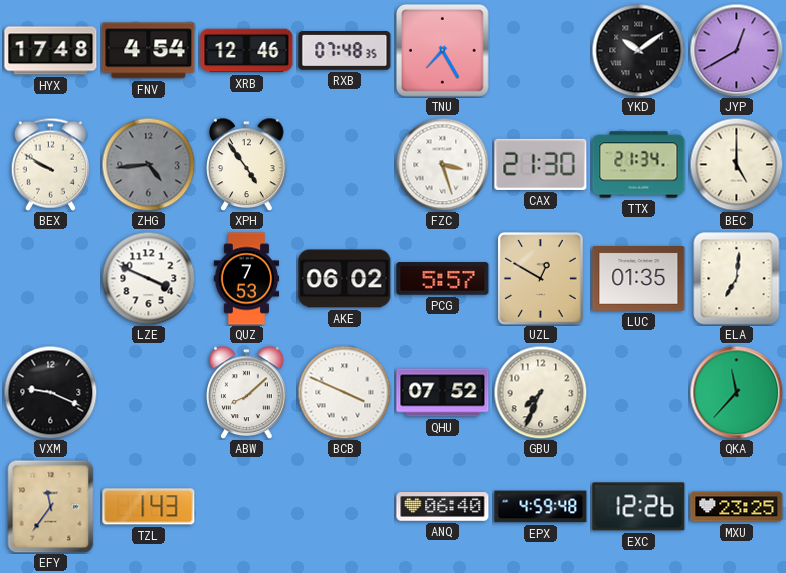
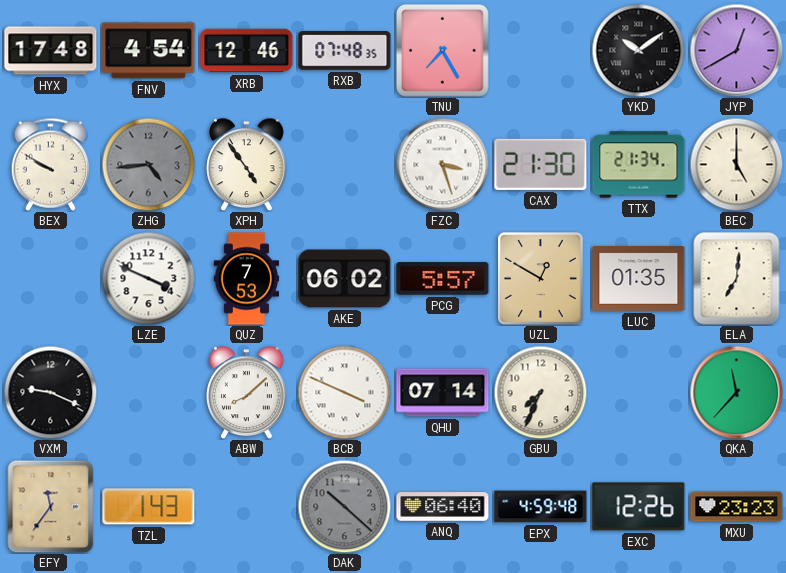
QHU: 07:52 -> 07:14
DAK: none -> 10:22
MXU: 23:25 -> 23:23
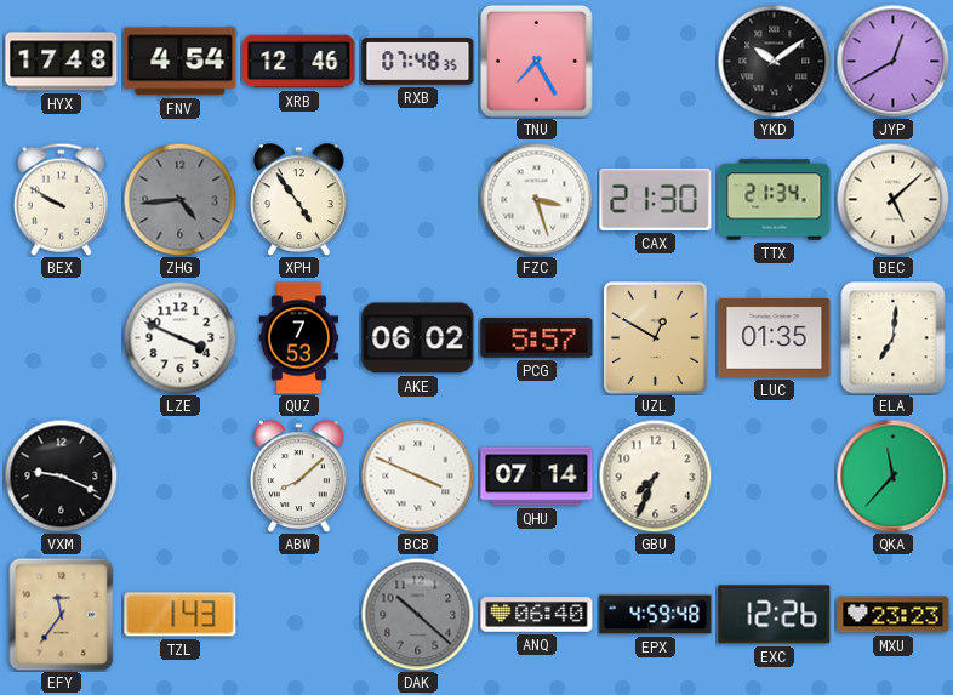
BEC: 5:00 -> 5:08
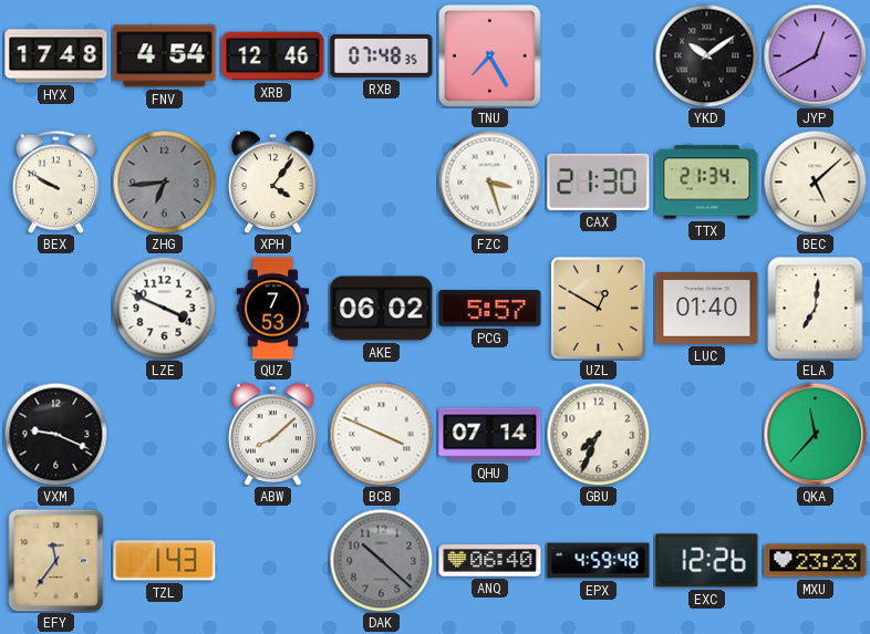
ZHG: 4:44 -> 6:44
XPH: 4:54 -> 4:06
LUC: 01:35 -> 01:40
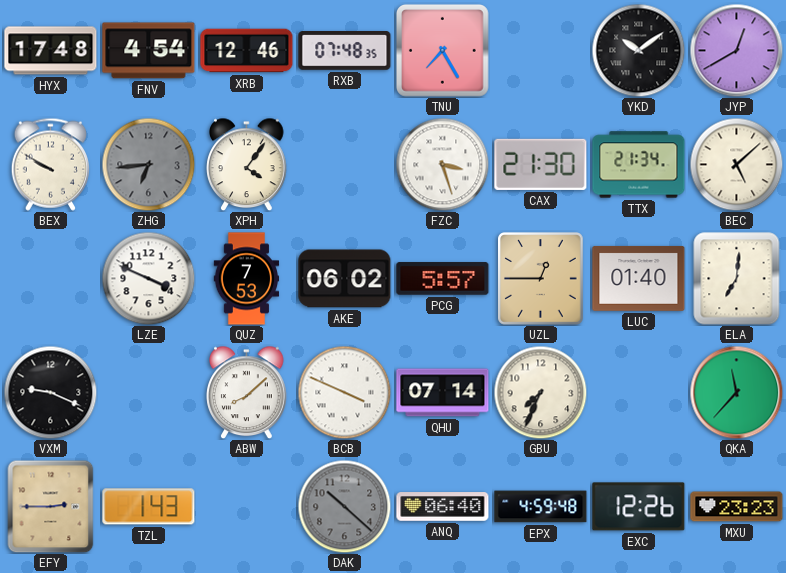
UZL: 12:50 -> 12:45
EFY: 11:36 -> 2:45
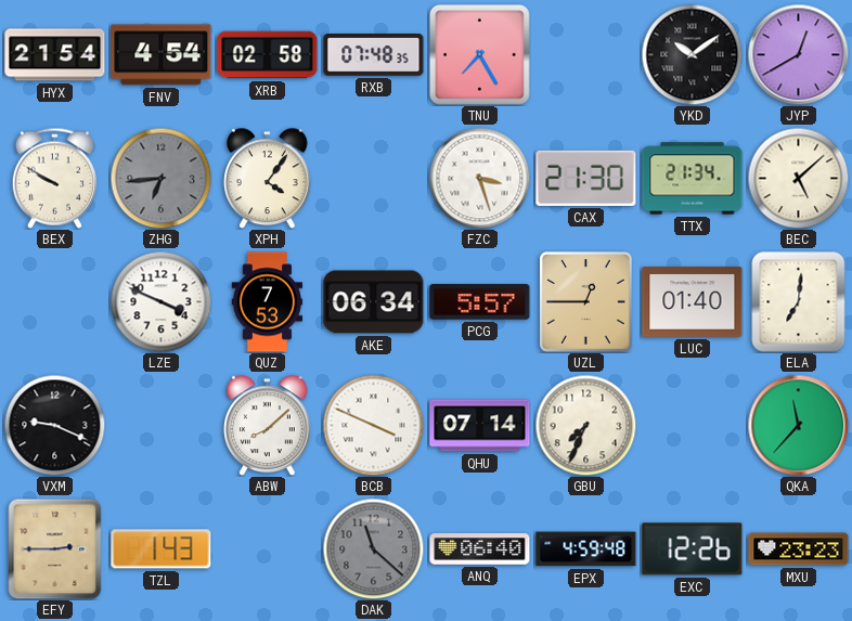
HYX: 17:48 -> 21:54
XRB: 12:46 -> 02:58
AKE: 06:02 -> 06:34
DAK: 10:22 -> 11:22
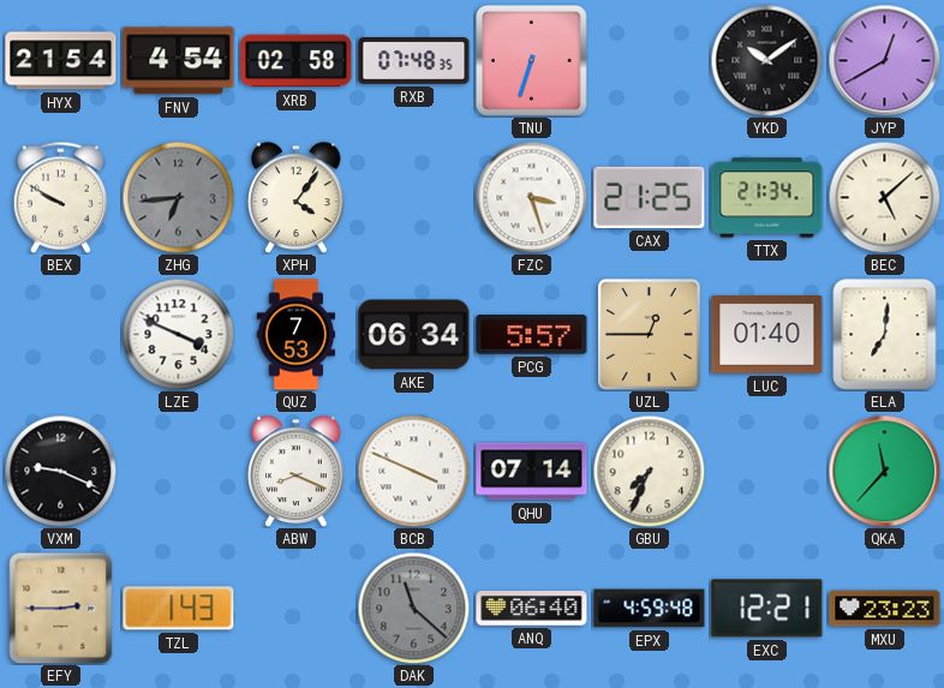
TNU: 7:25 -> 6:33
CAX: 21:30 -> 21:25
ABW: 8:08 -> 8:19
EXC: 12:26 -> 12:21
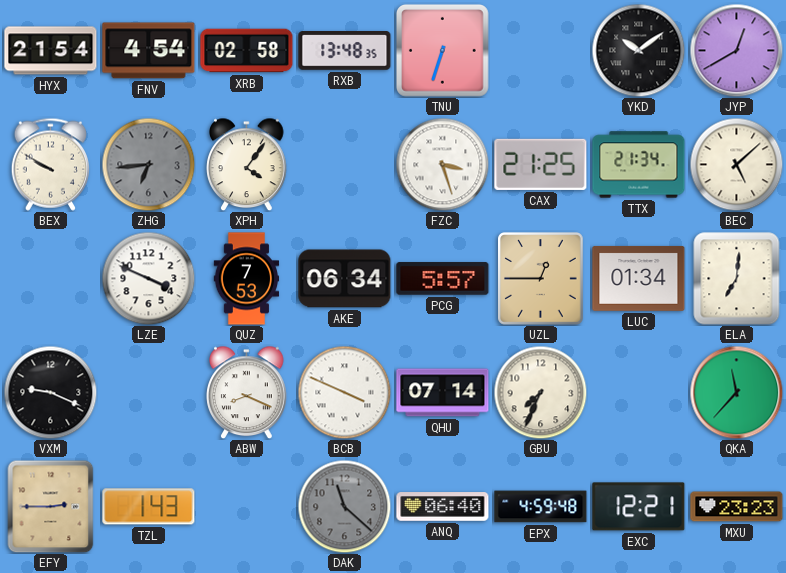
RXB: 07:48 -> 13:48
LUC: 01:40 -> 01:34
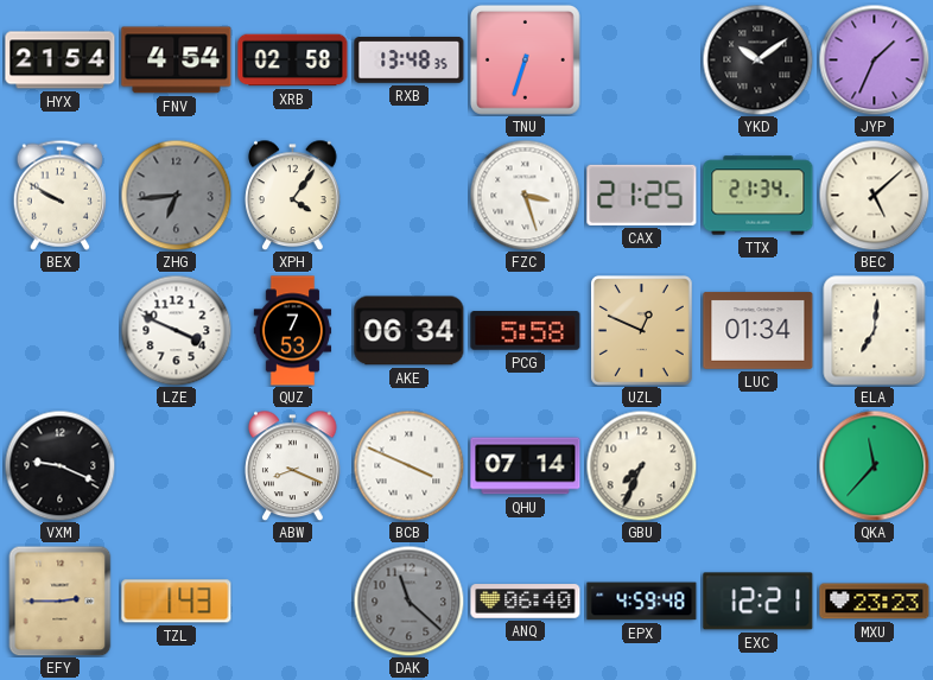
JYP: 12:40 -> 1:34
PCG: 5:57 -> 5:58
UZL: 12:45 -> 12:49
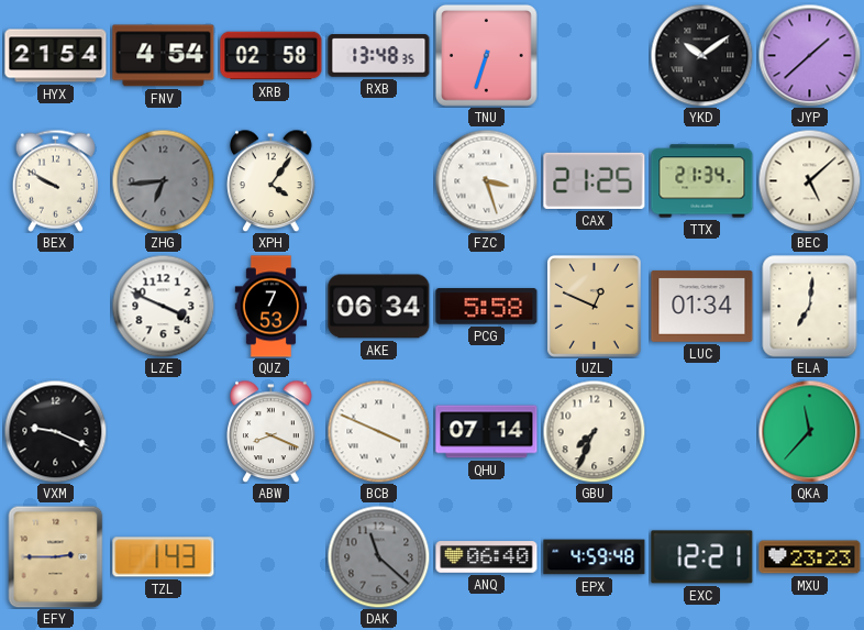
JYP: 1:34 -> 1:38
